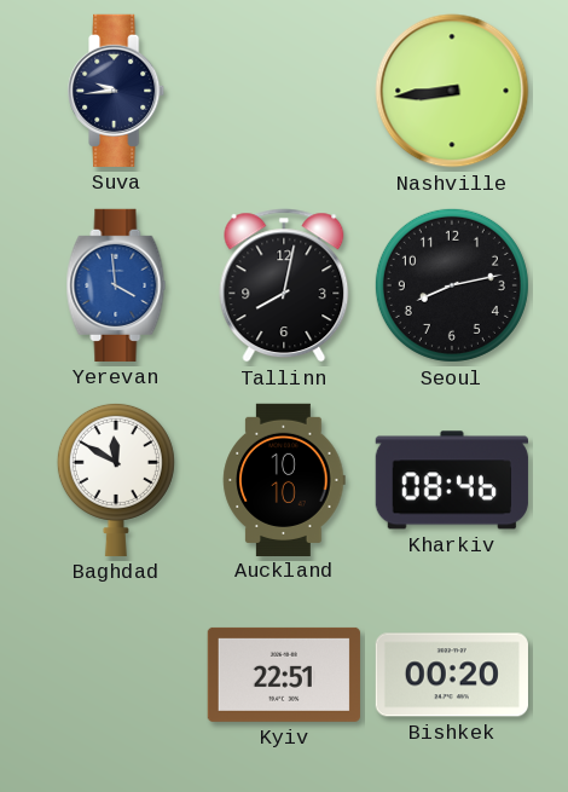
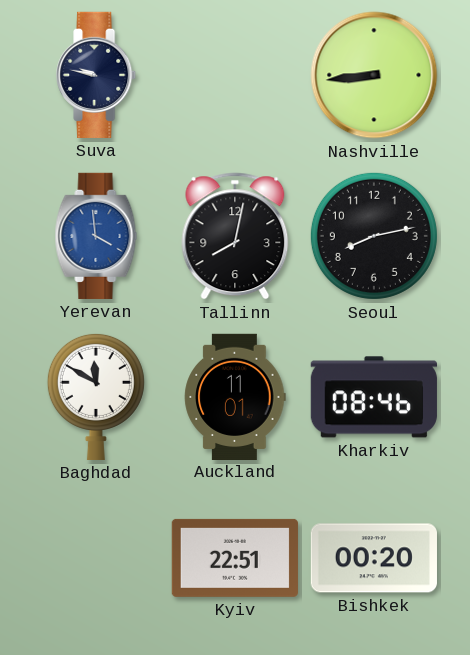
Suva: 9:44 -> 9:47
Auckland: 10:10 -> 11:01
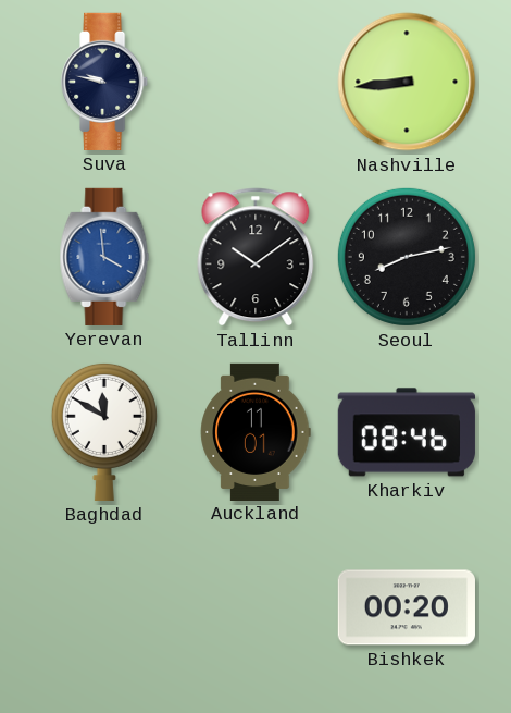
Tallinn: 8:02 -> 10:09
Kyiv: 22:51 -> none
